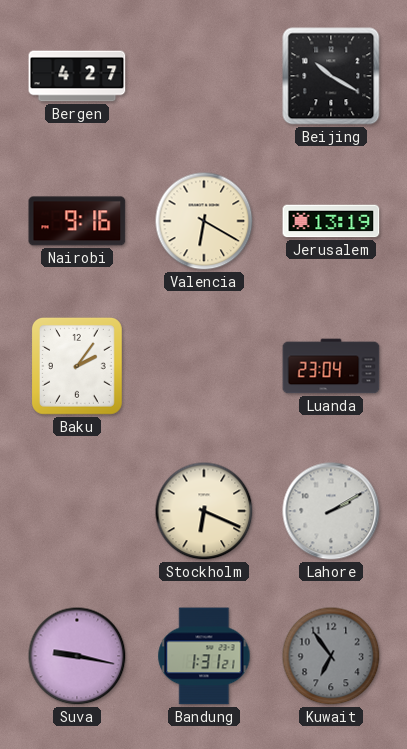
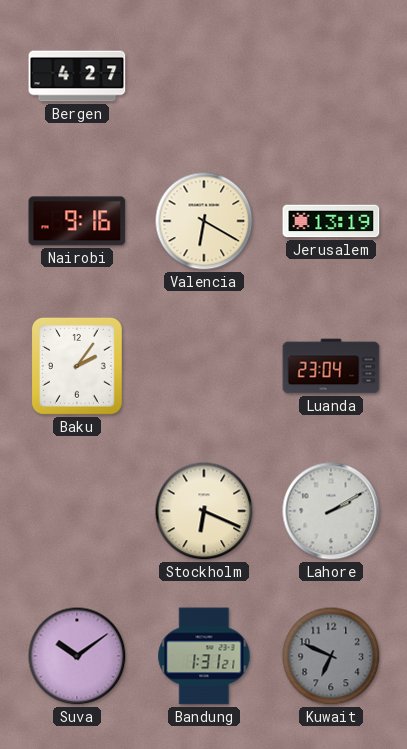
Beijing: 10:20 -> none
Suva: 9:17 -> 10:09
Kuwait: 6:54 -> 6:49
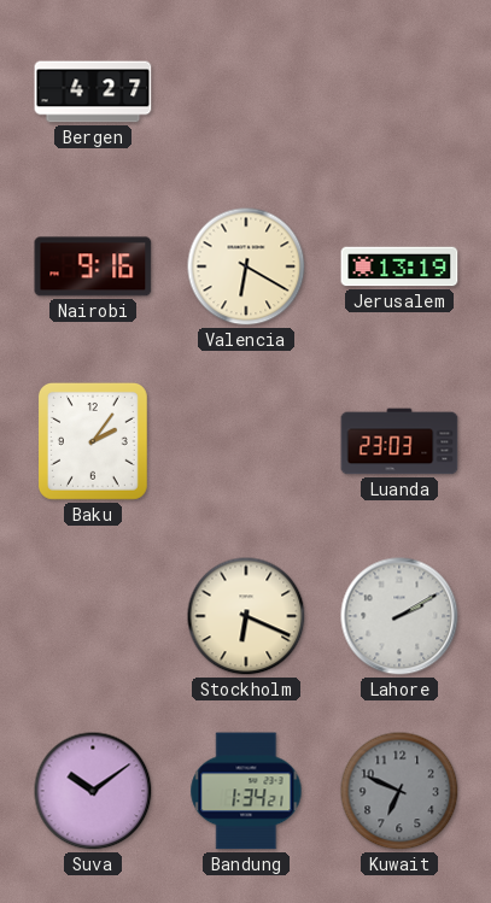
Luanda: 23:04 -> 23:03
Bandung: 1:31 -> 1:34
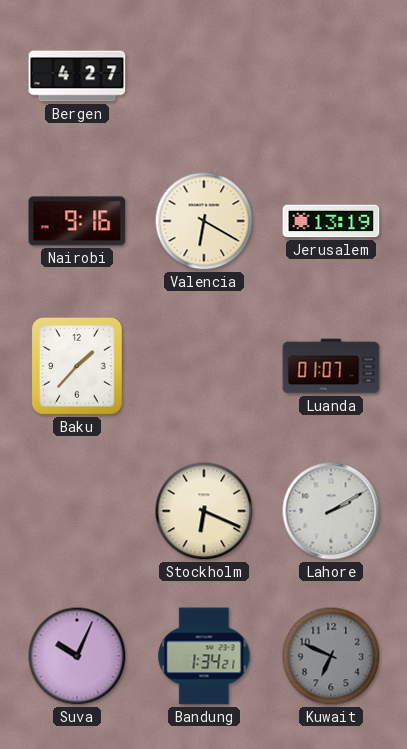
Baku: 2:06 -> 1:37
Luanda: 23:03 -> 01:07
Suva: 10:09 -> 10:04
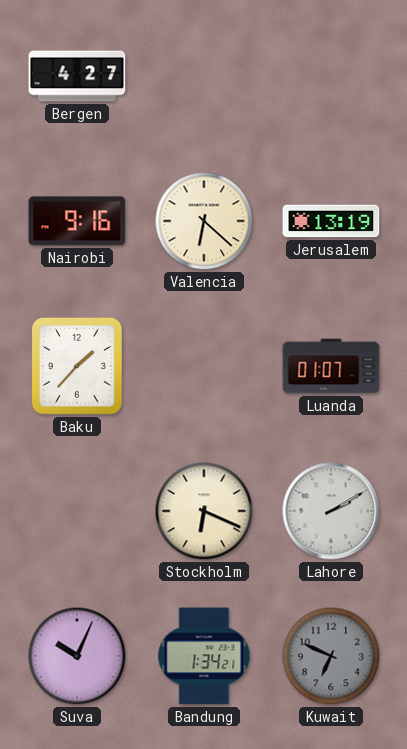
Valencia: 6:20 -> 6:22
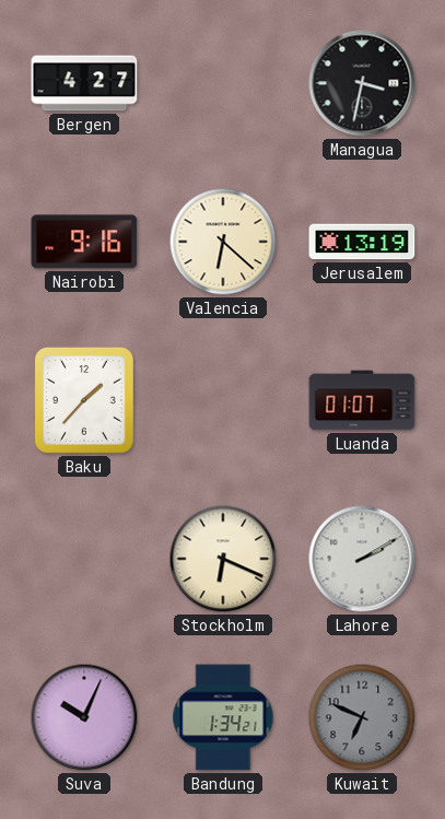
Managua: none -> 3:32
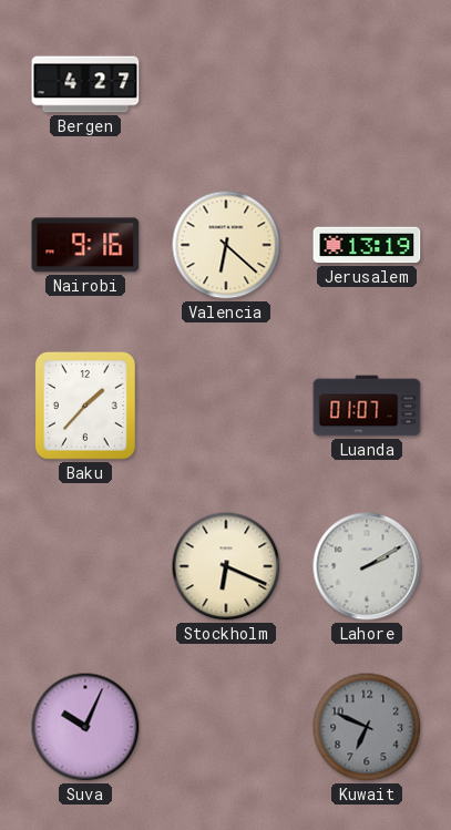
Managua: 3:32 -> none
Bandung: 1:34 -> none
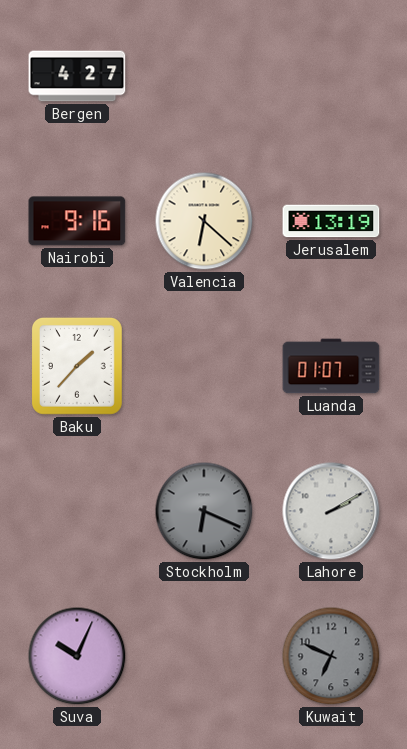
Stockholm dial: cream -> grey
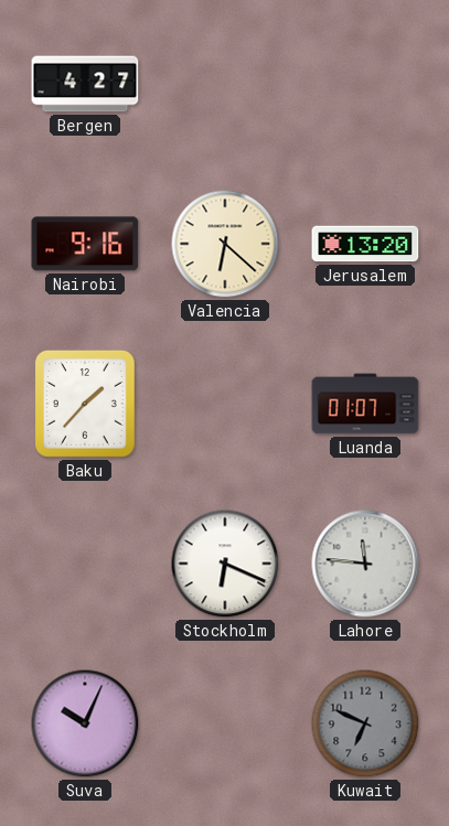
Jerusalem: 13:19 -> 13:20
Stockholm dial: grey -> white
Lahore: 2:10 -> 11:46
